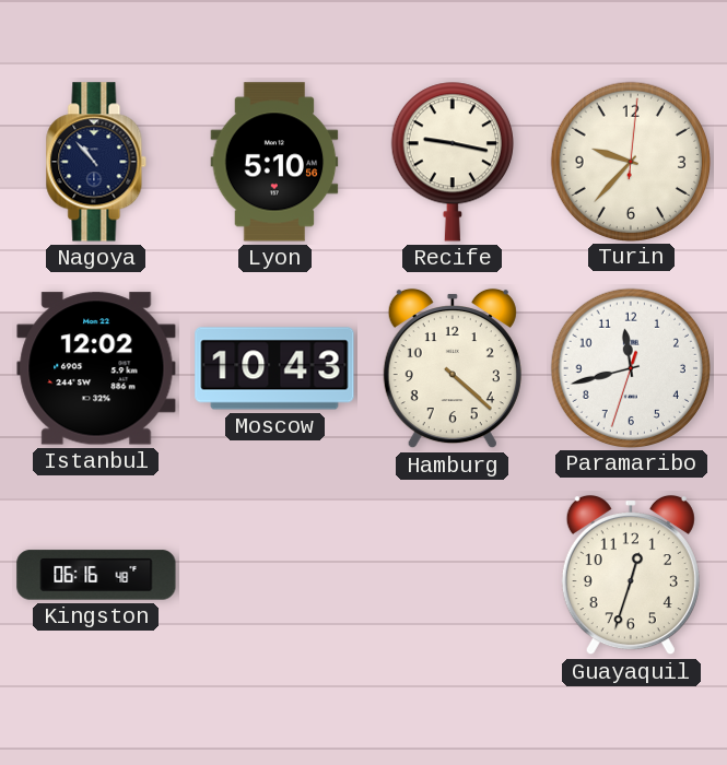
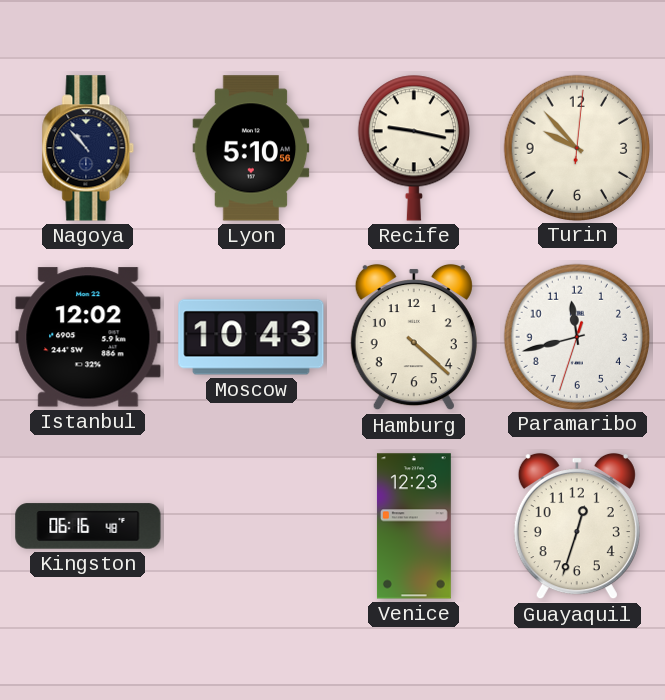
Turin: 9:37 -> 9:53
Venice: none -> 12:23
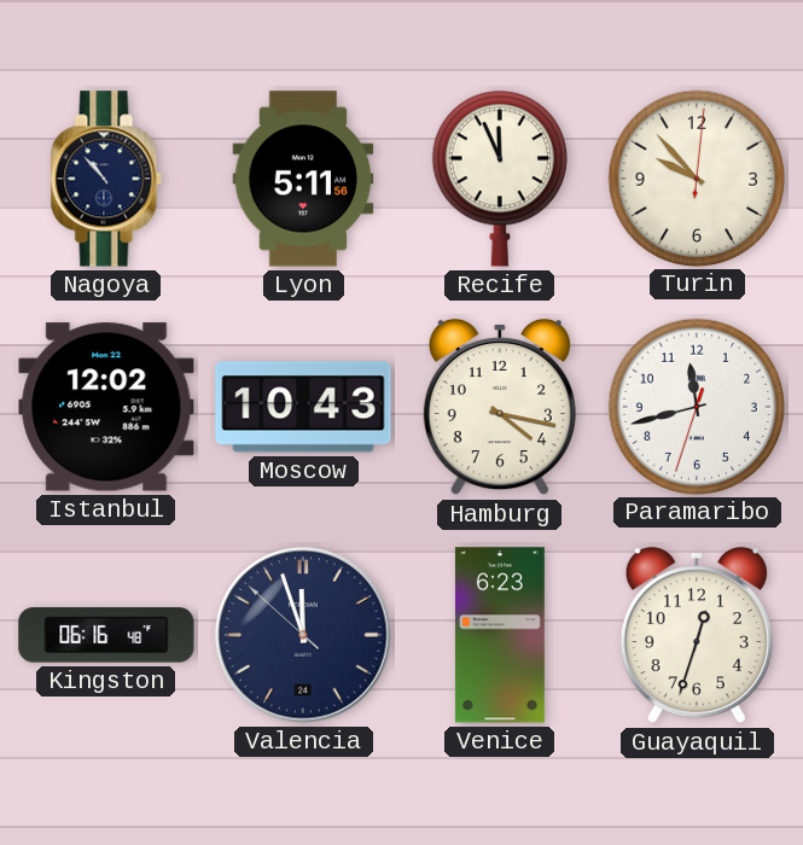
Lyon: 5:10 -> 5:11
Recife: 9:17 -> 11:56
Hamburg: 4:22 -> 4:17
Valencia: none -> 11:56
Venice: 12:23 -> 6:23
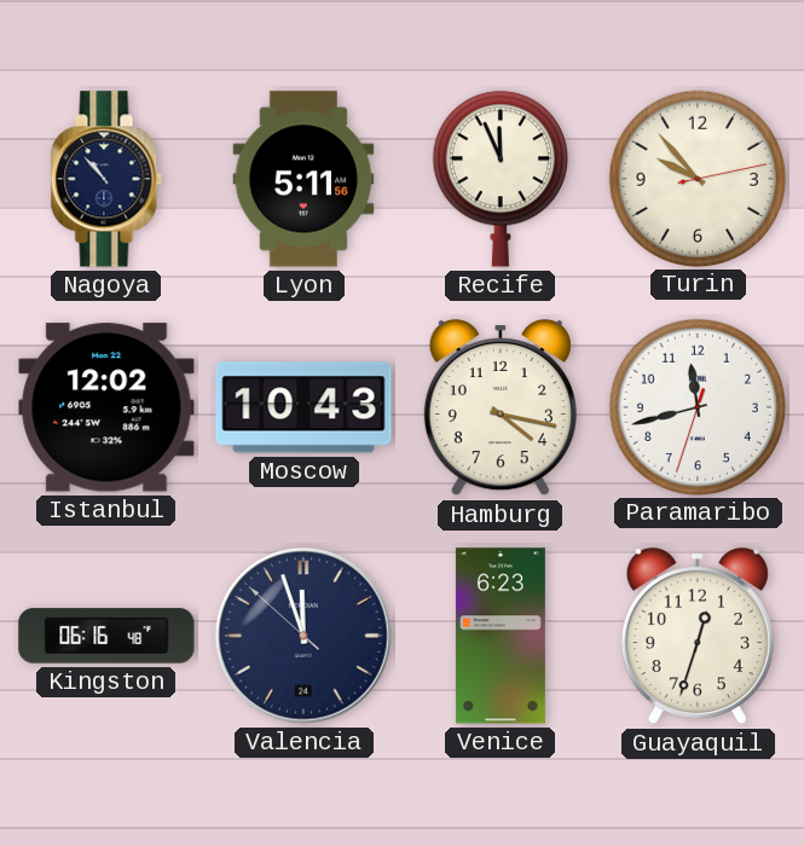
Turin: 9:53:01 -> 9:53:13
